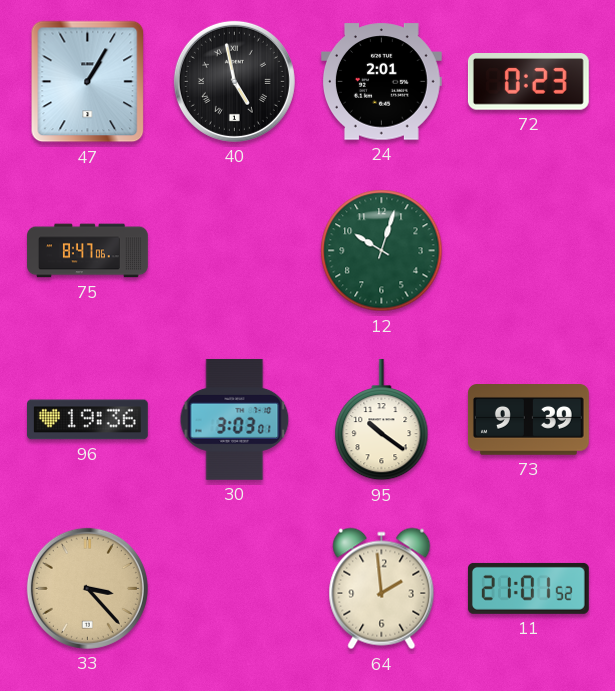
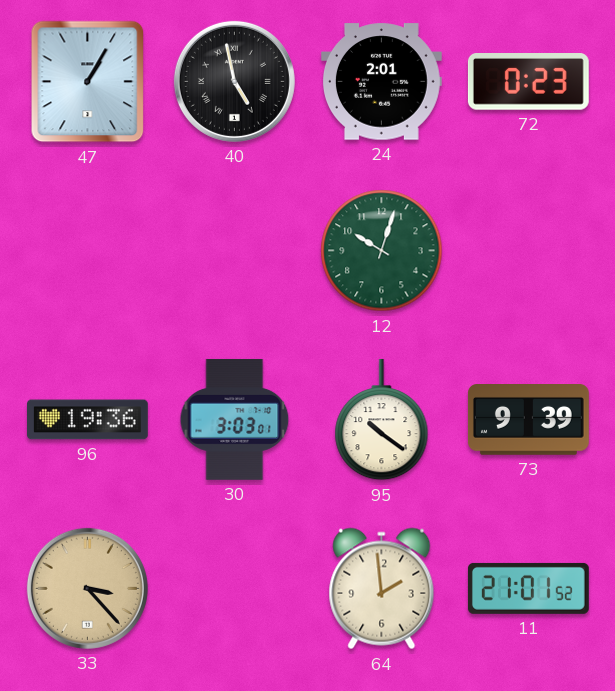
75: 8:47 -> none
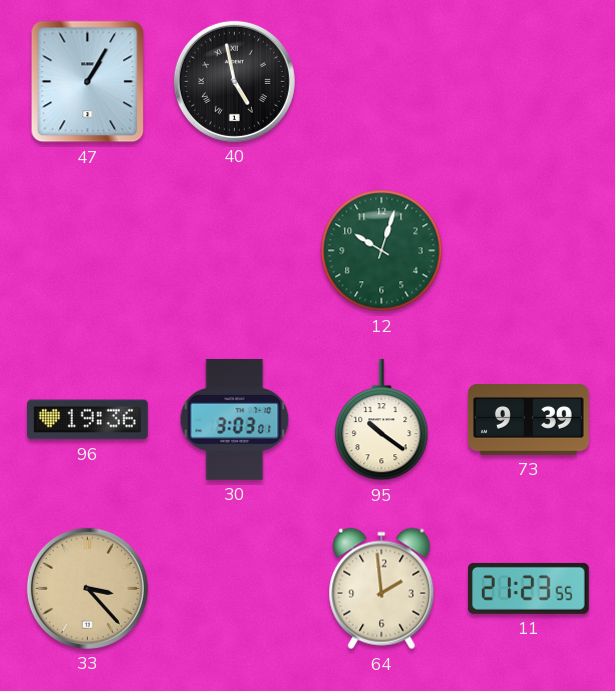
24: 2:01 -> none
72: 0:23 -> none
11: 21:01 -> 21:23
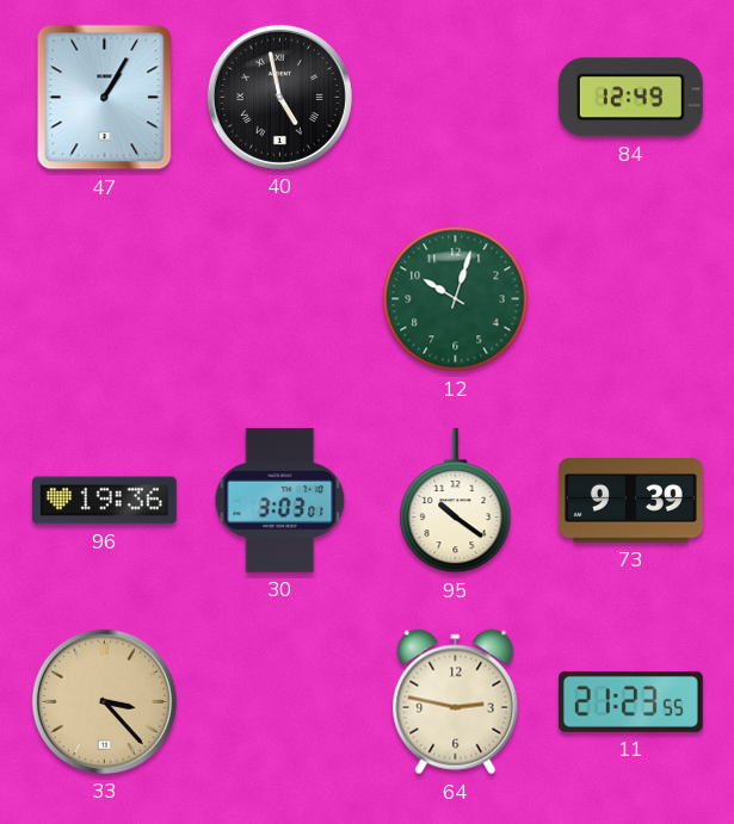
84: none -> 12:49
64: 1:59 -> 2:47
